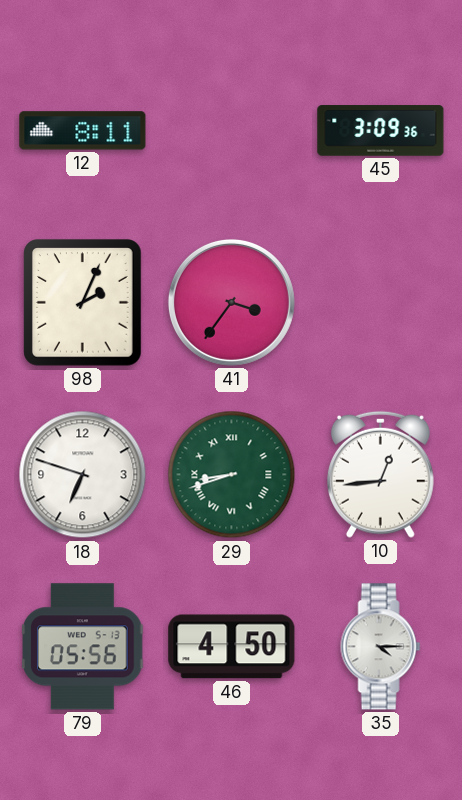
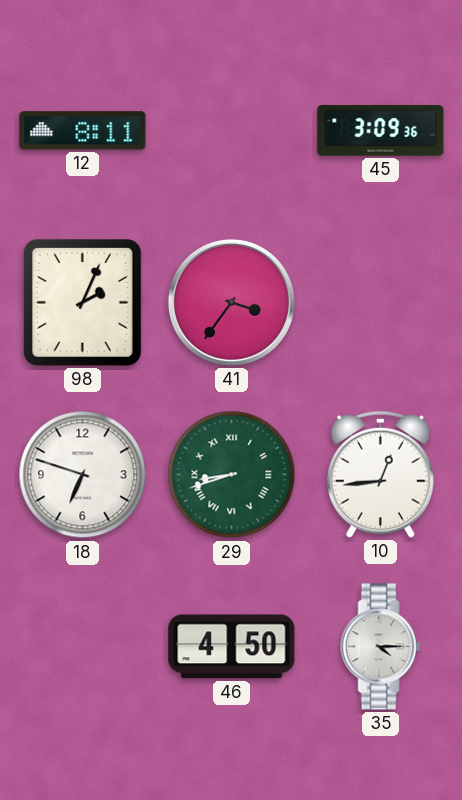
79: 05:56 -> none
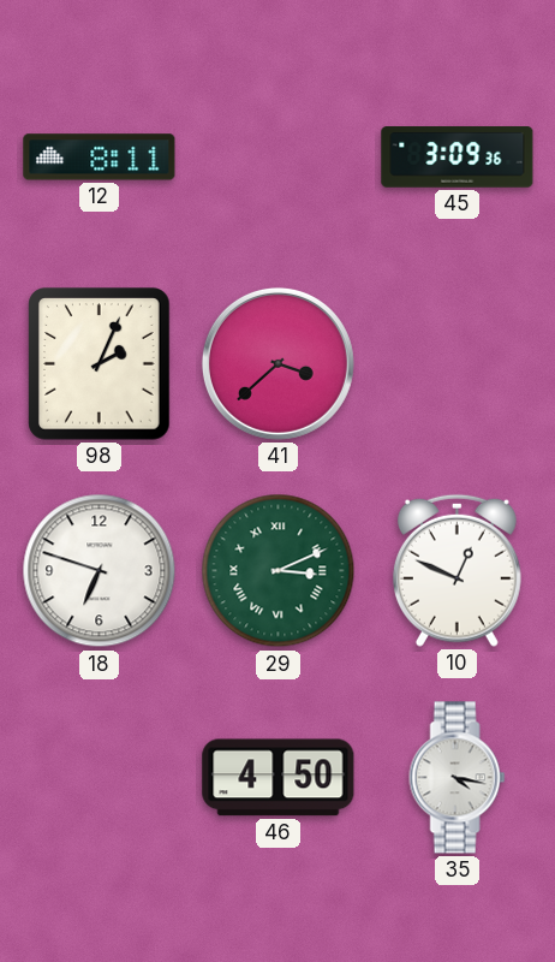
41: 3:36 -> 3:38
29: 8:42 -> 3:11
10: 12:44 -> 12:49
35: 4:15 -> 4:17
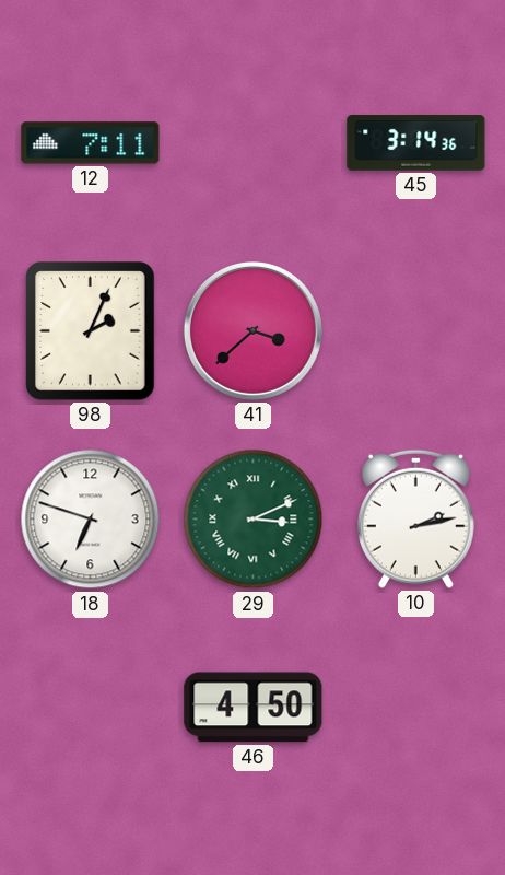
12: 8:11 -> 7:11
45: 3:09 -> 3:14
10: 12:49 -> 2:13
35: 4:17 -> none
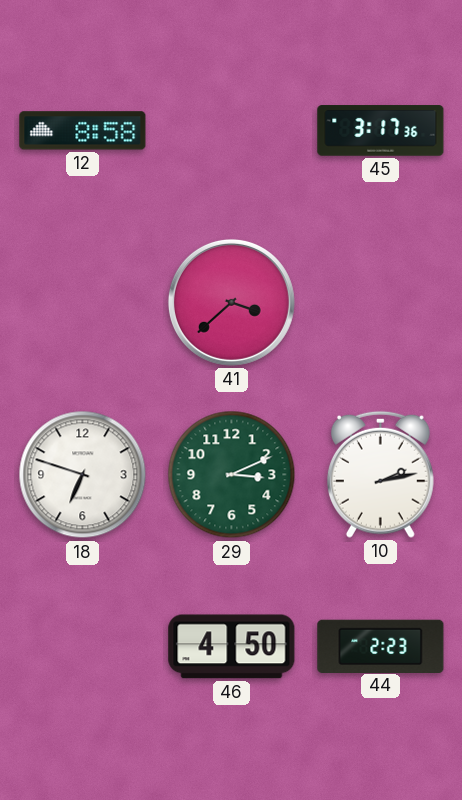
12: 7:11 -> 8:58
45: 3:14 -> 3:17
98: 2:04 -> none
29 numerals: Roman -> Arabic
44: none -> 2:23
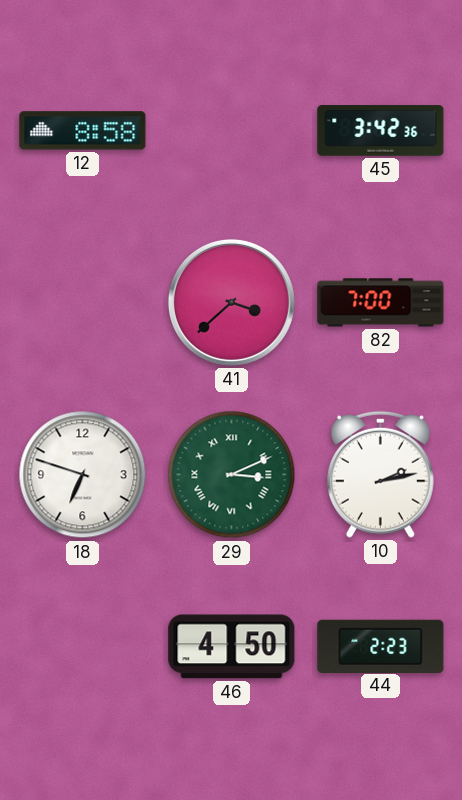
45: 3:17 -> 3:42
82: none -> 7:00
29 numerals: Arabic -> Roman
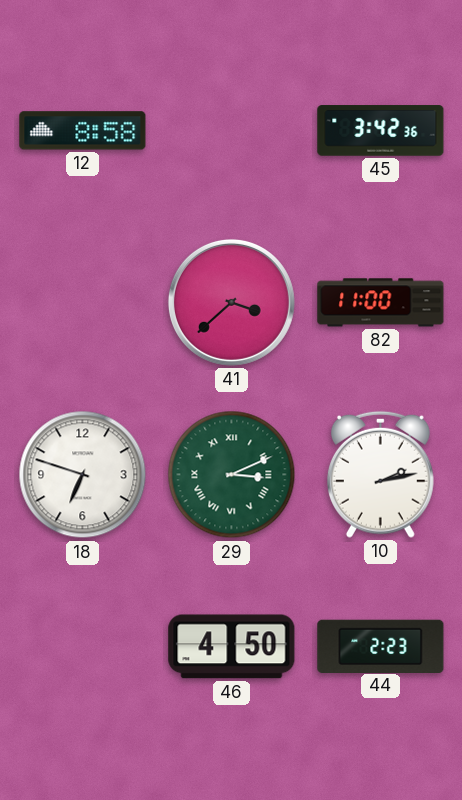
82: 7:00 -> 11:00
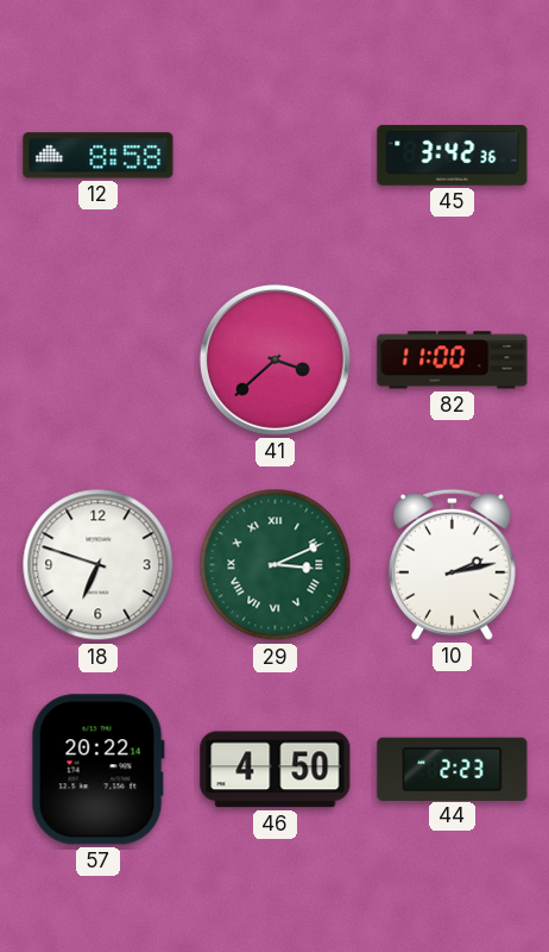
57: none -> 20:22
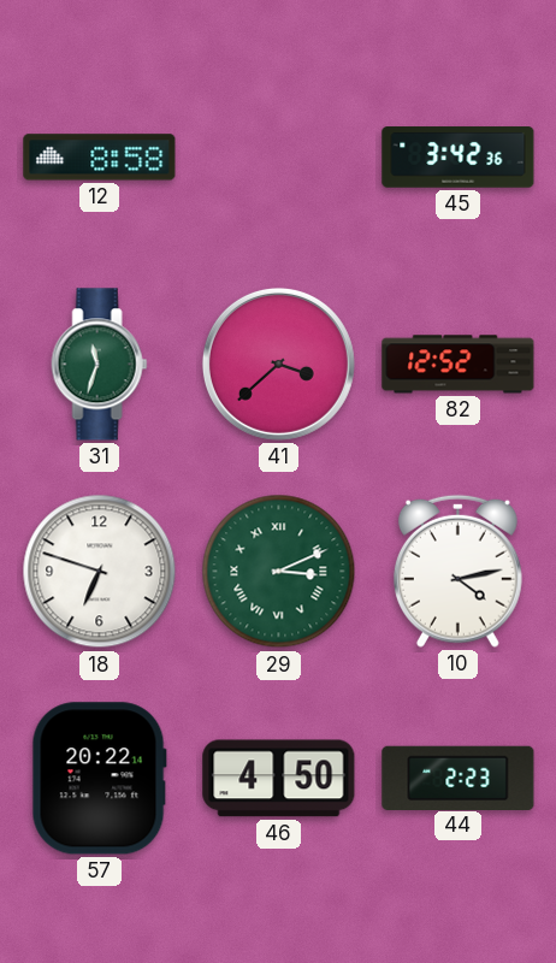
31: none -> 11:33
82: 11:00 -> 12:52
10: 2:13 -> 4:13
